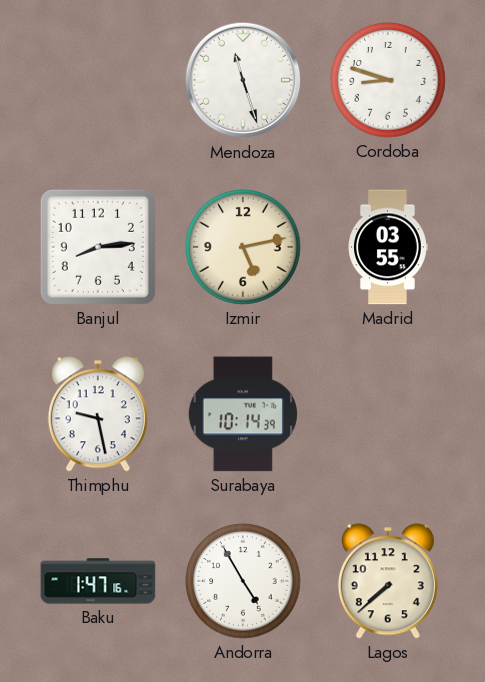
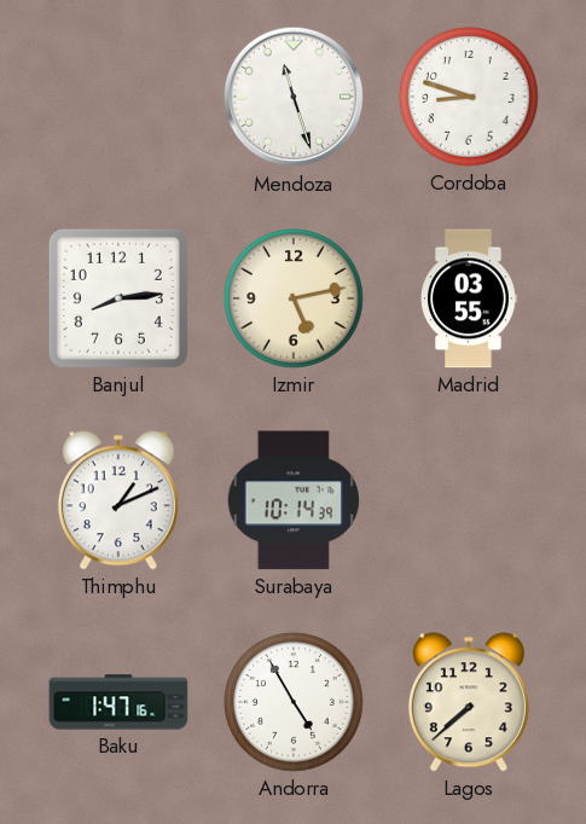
Thimphu: 9:28 -> 1:11
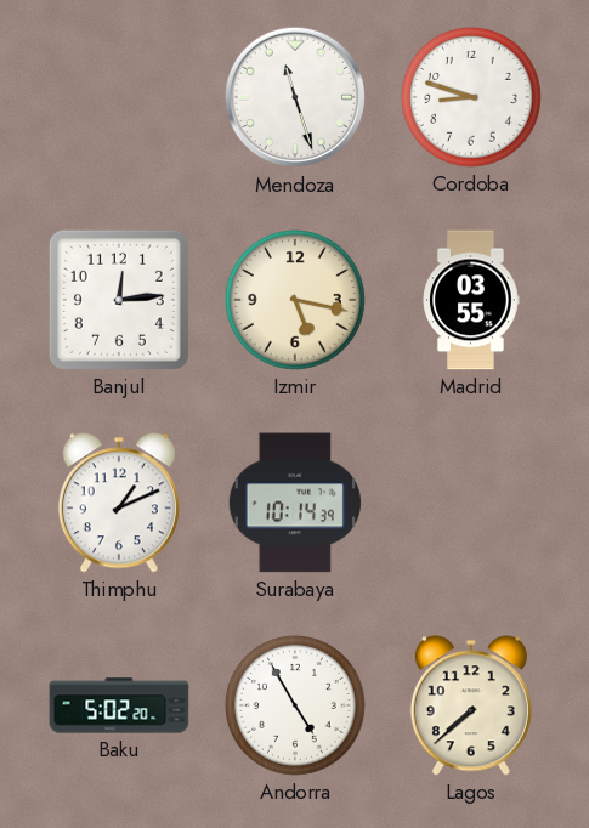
Banjul: 8:14 -> 12:14
Izmir: 5:13 -> 5:17
Baku: 1:47 -> 5:02
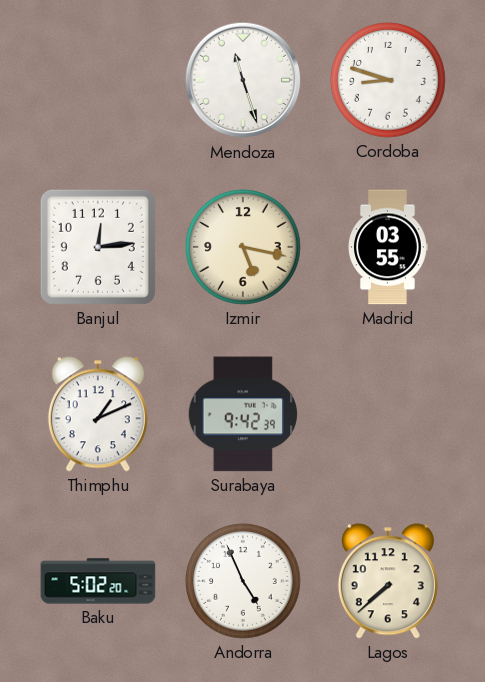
Surabaya: 10:14 -> 9:42
Andorra: 4:55 -> 4:56
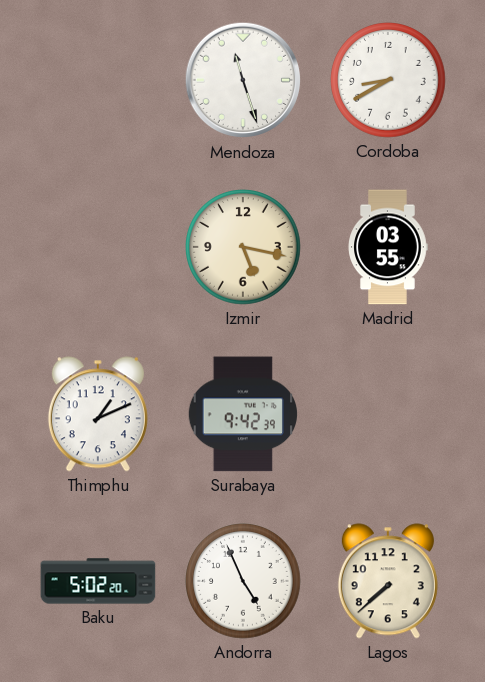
Cordoba: 8:48 -> 8:40
Banjul: 12:14 -> none
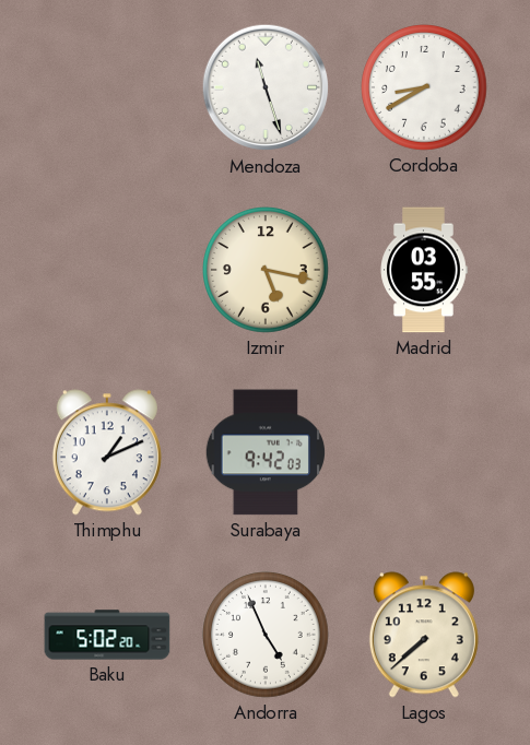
Surabaya: 9:42:39 -> 9:42:03
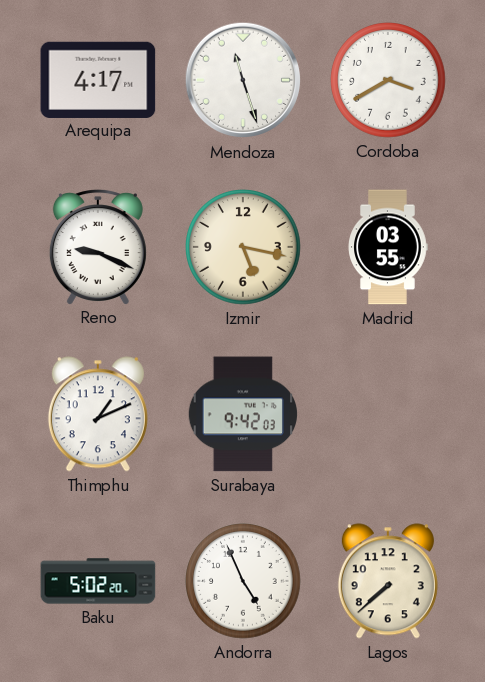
Arequipa: none -> 4:17
Cordoba: 8:40 -> 3:40
Reno: none -> 9:19
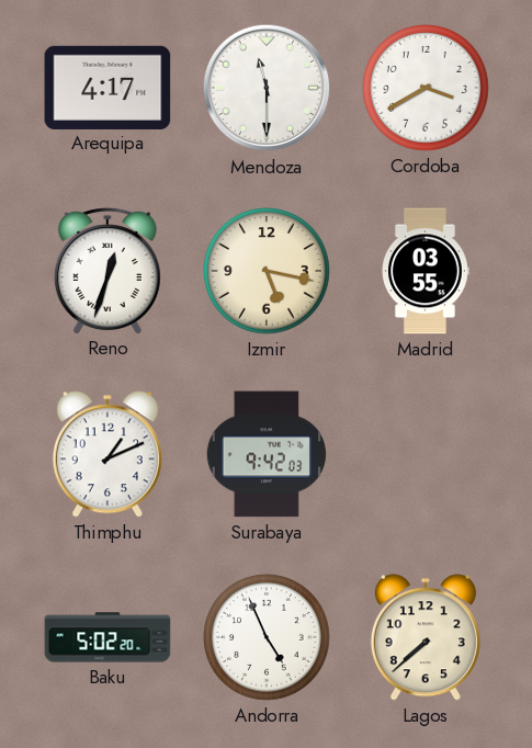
Mendoza: 11:27 -> 11:30
Reno: 9:19 -> 12:33
